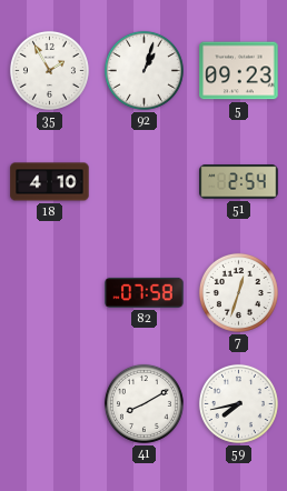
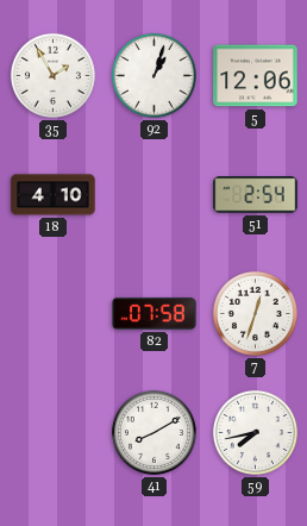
5: 09:23 -> 12:06
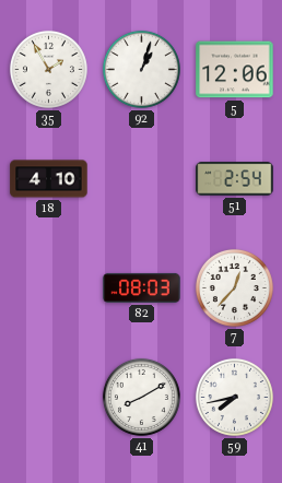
82: 07:58 -> 08:03
7: 12:33 -> 12:37
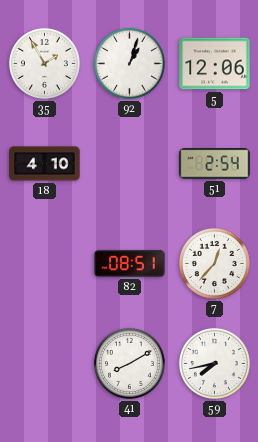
82: 08:03 -> 08:51
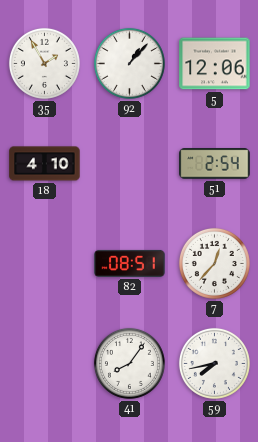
92: 1:03 -> 1:07
41: 8:10 -> 8:06
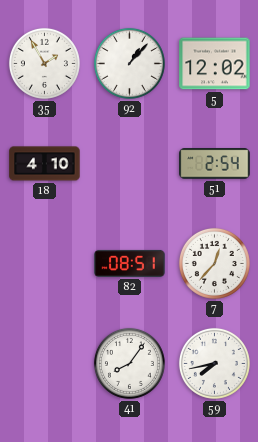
5: 12:06 -> 12:02
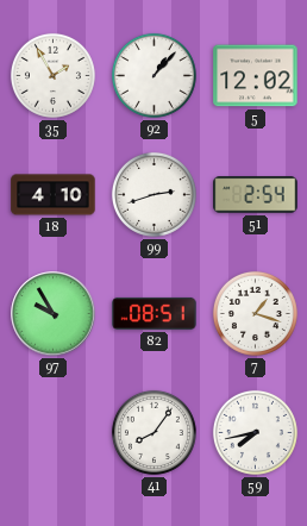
99: none -> 2:42
97: none -> 9:55
7: 12:37 -> 1:18
